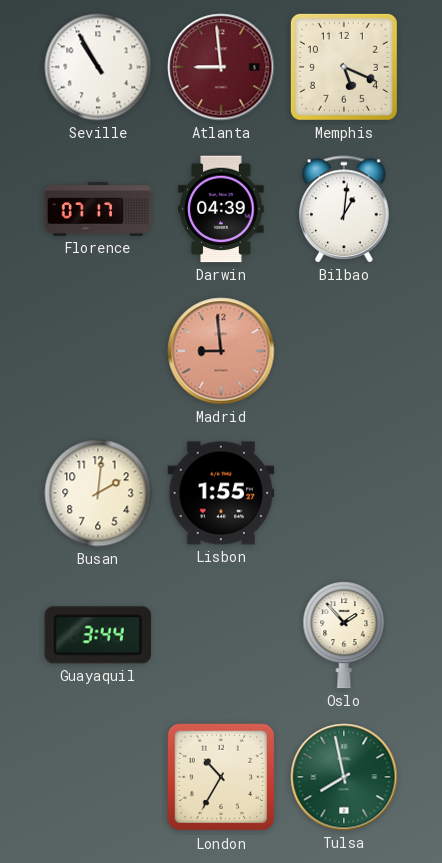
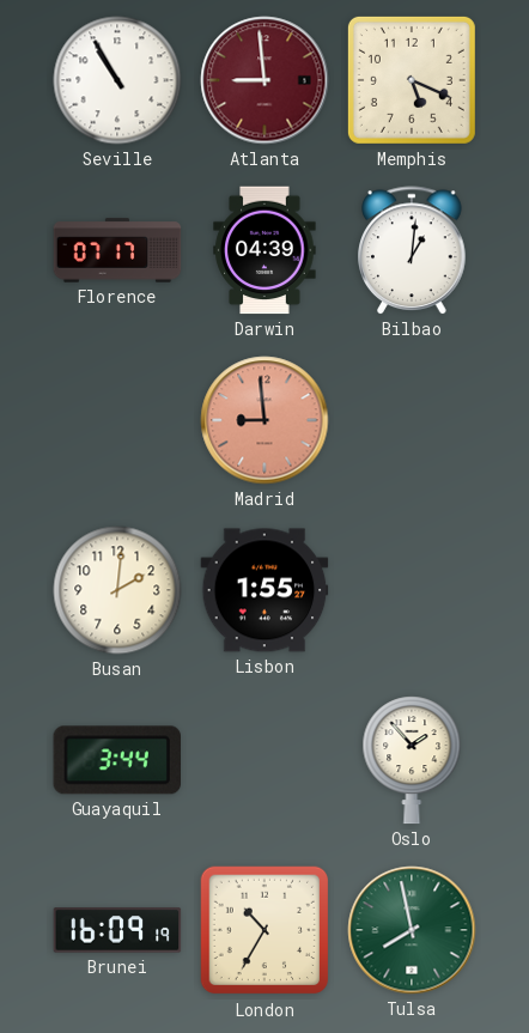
Brunei: none -> 16:09
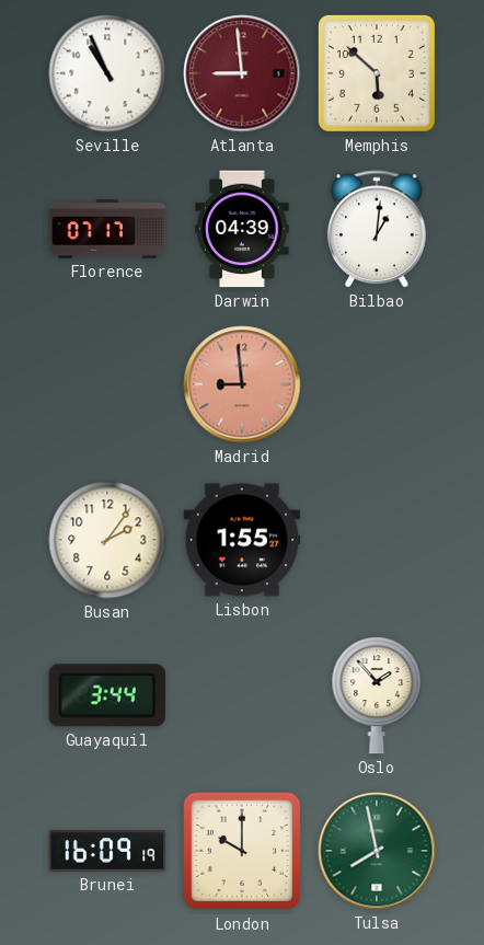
Seville: 10:55 -> 10:56
Memphis: 5:19 -> 5:52
Busan: 2:01 -> 2:06
London: 10:35 -> 10:00
